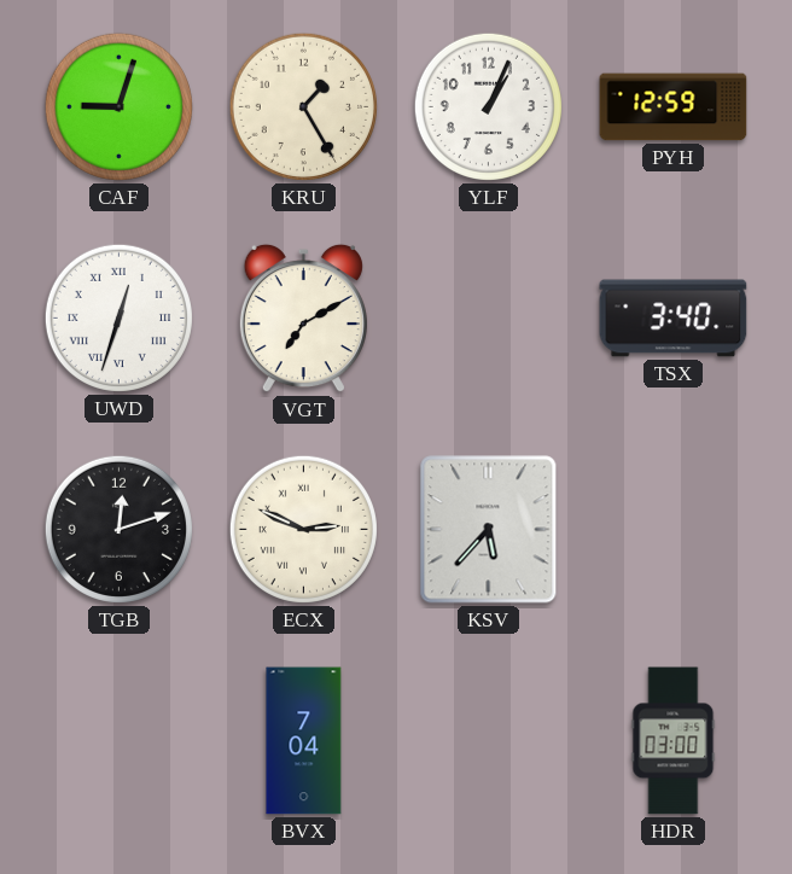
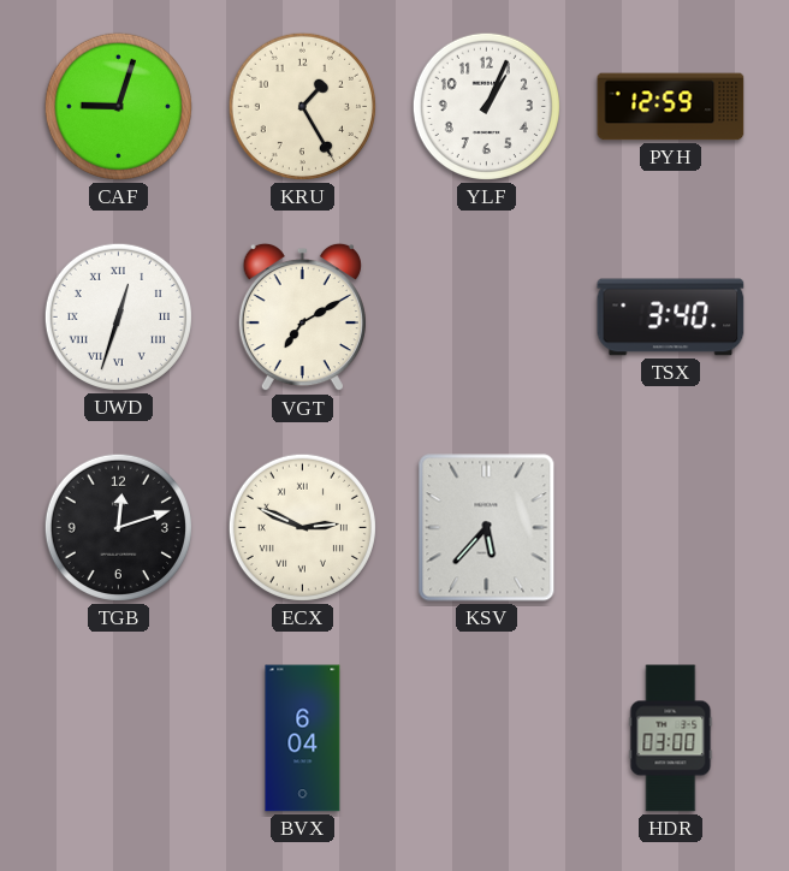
BVX: 7:04 -> 6:04
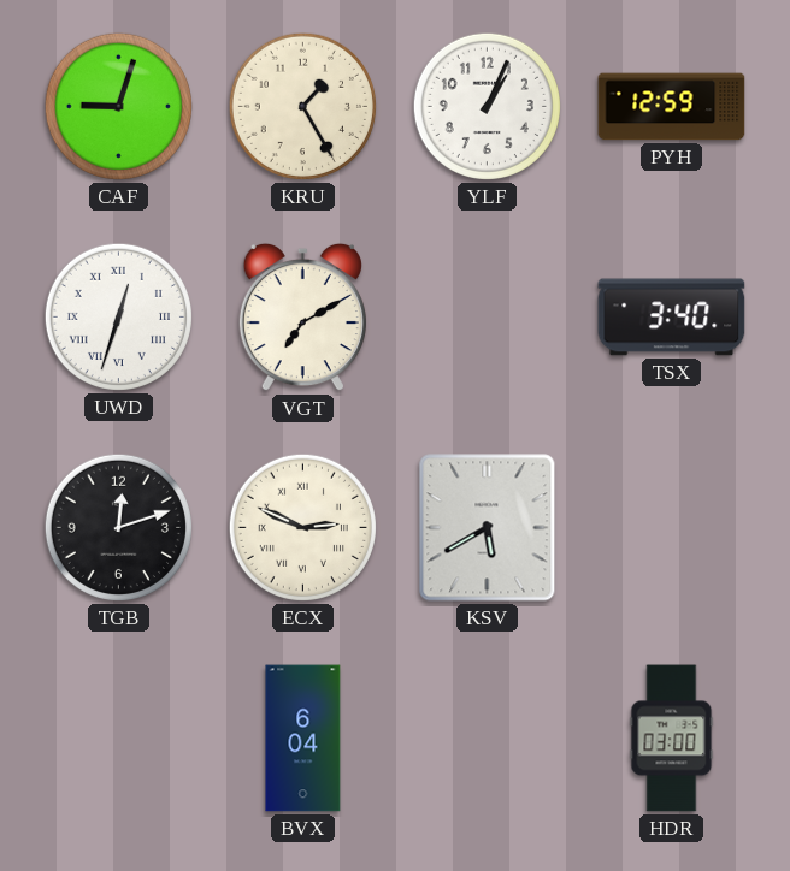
KSV: 5:37 -> 5:40
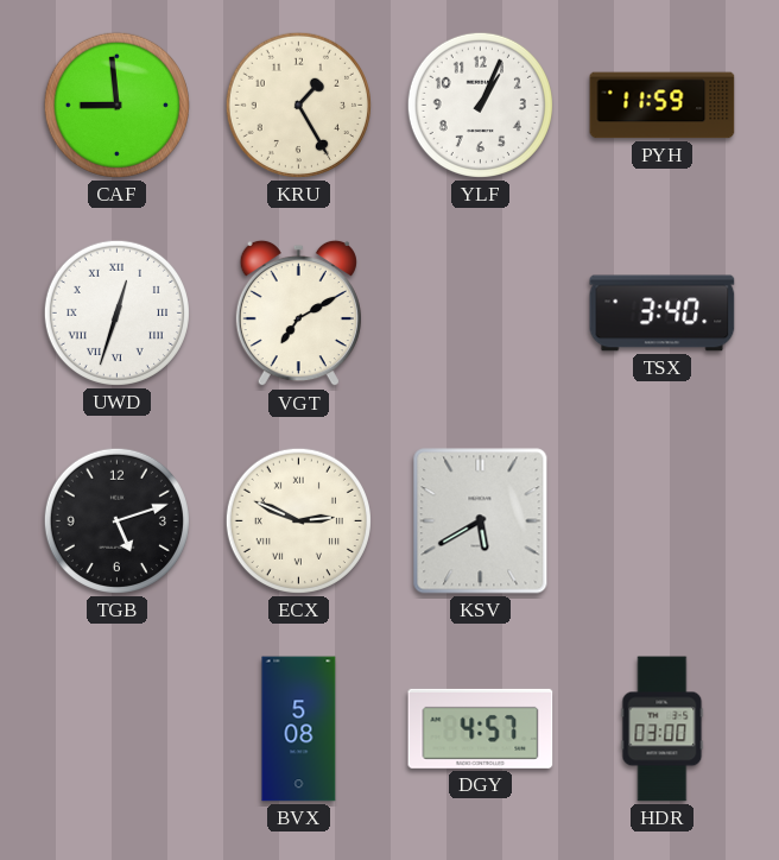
CAF: 9:03 -> 8:59
PYH: 12:59 -> 11:59
TGB: 12:12 -> 5:12
BVX: 6:04 -> 5:08
DGY: none -> 4:57
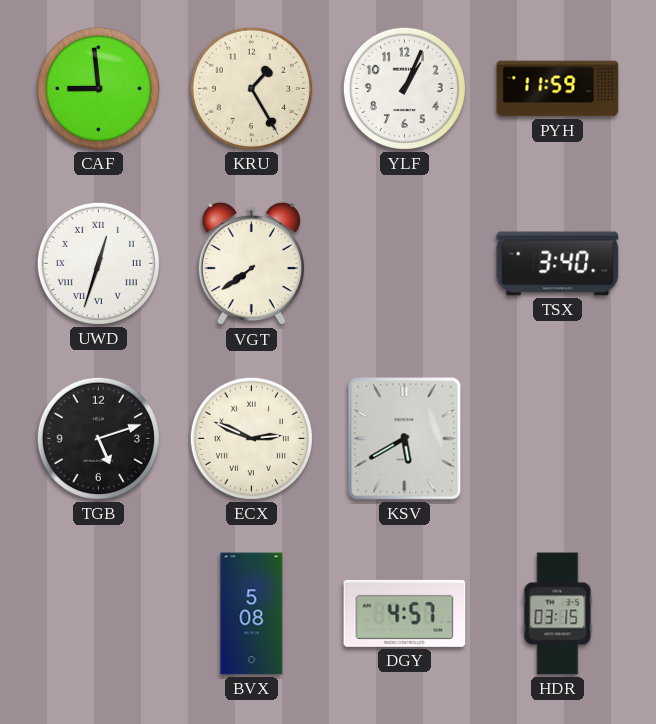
VGT: 7:10 -> 7:39
HDR: 03:00 -> 03:15
